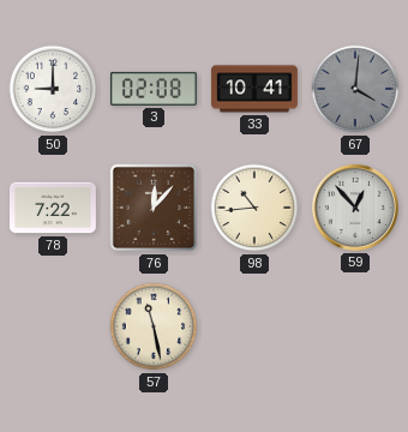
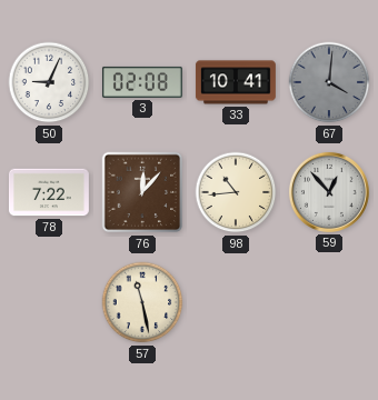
50: 9:00 -> 9:04
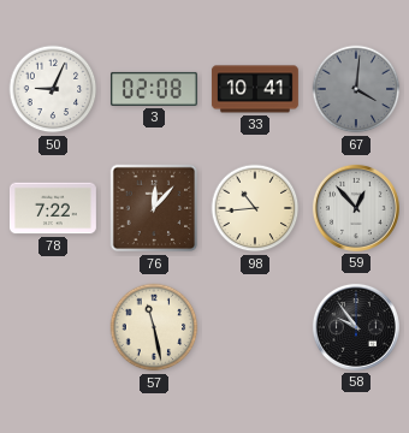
58: none -> 9:54
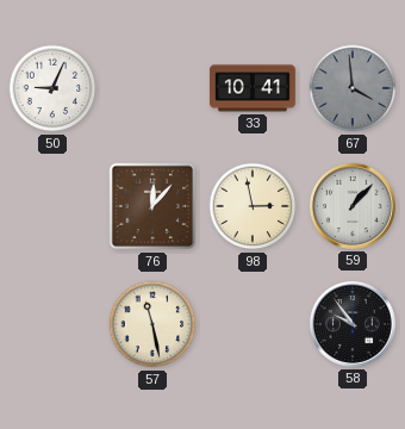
3: 02:08 -> none
67: 4:01 -> 3:59
78: 7:22 -> none
98: 10:44 -> 2:58
59: 12:53 -> 1:07
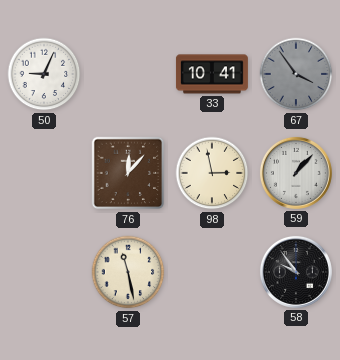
67: 3:59 -> 3:54
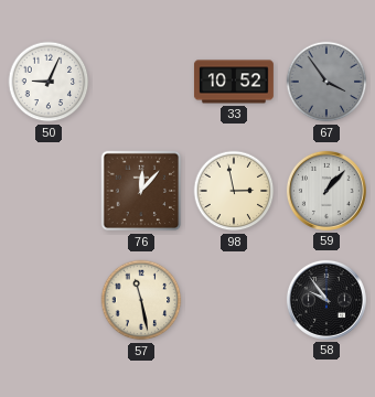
33: 10:41 -> 10:52
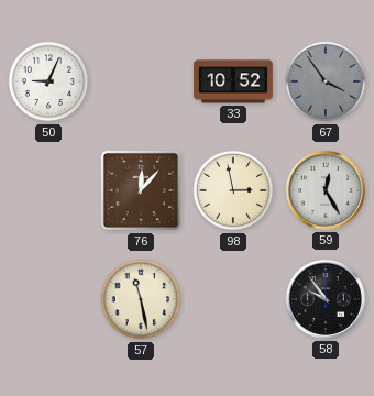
59: 1:07 -> 12:25
